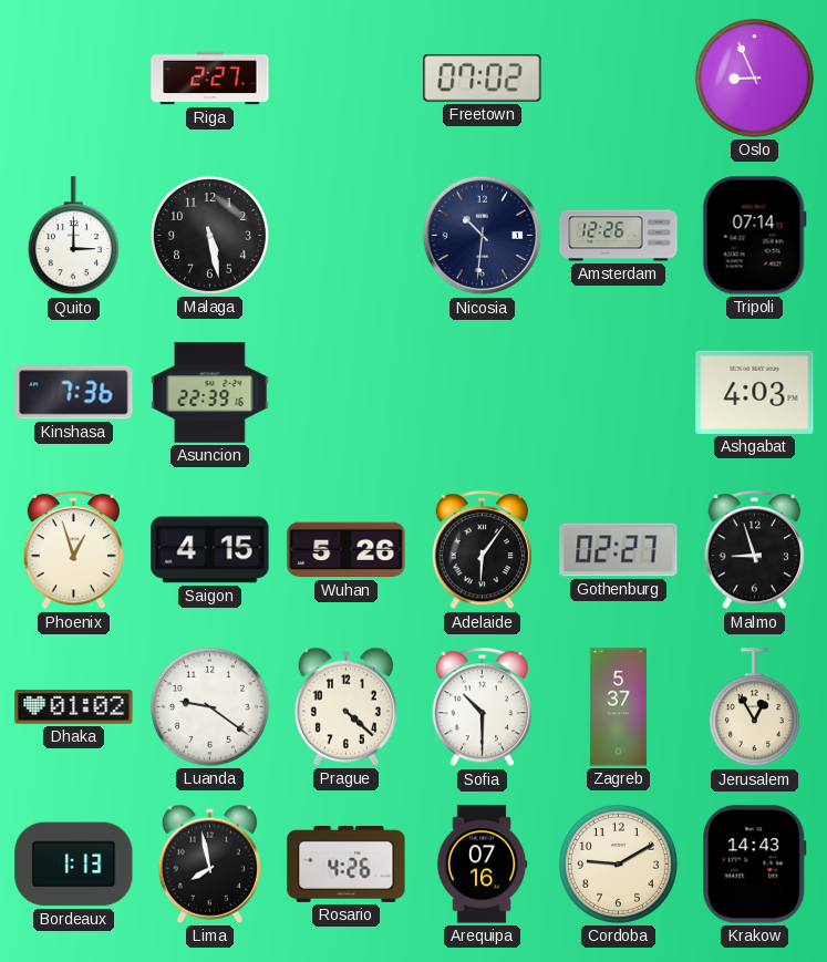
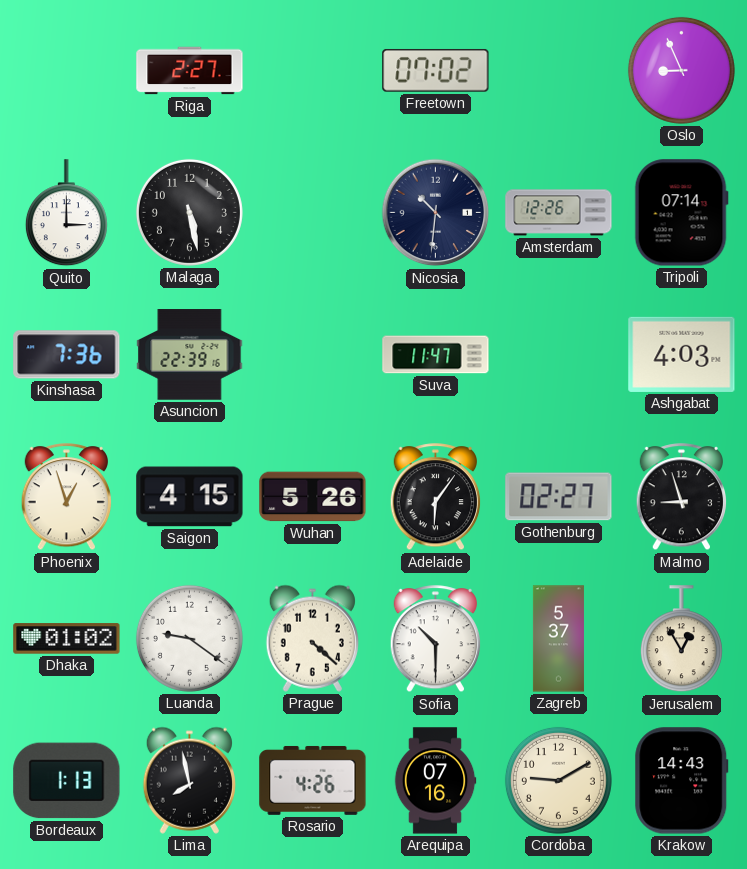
Suva: none -> 11:47
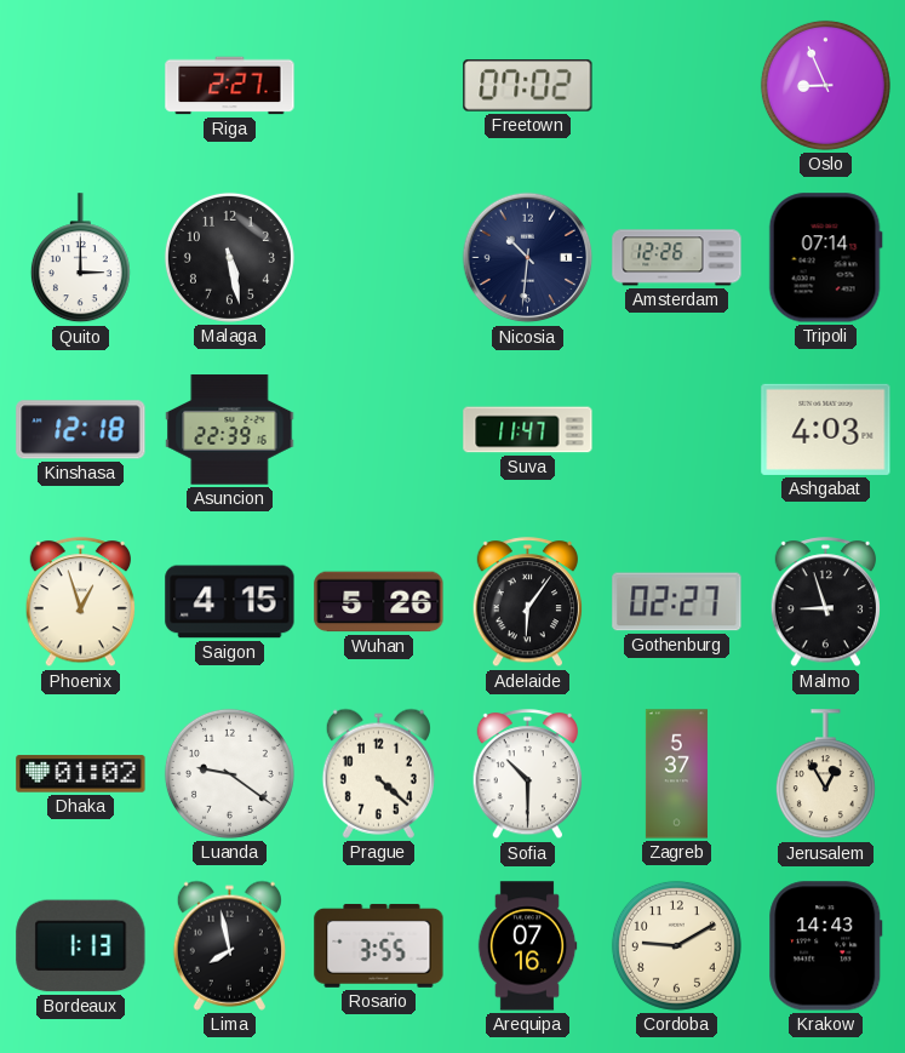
Kinshasa: 7:36 -> 12:18
Rosario: 4:26 -> 3:55
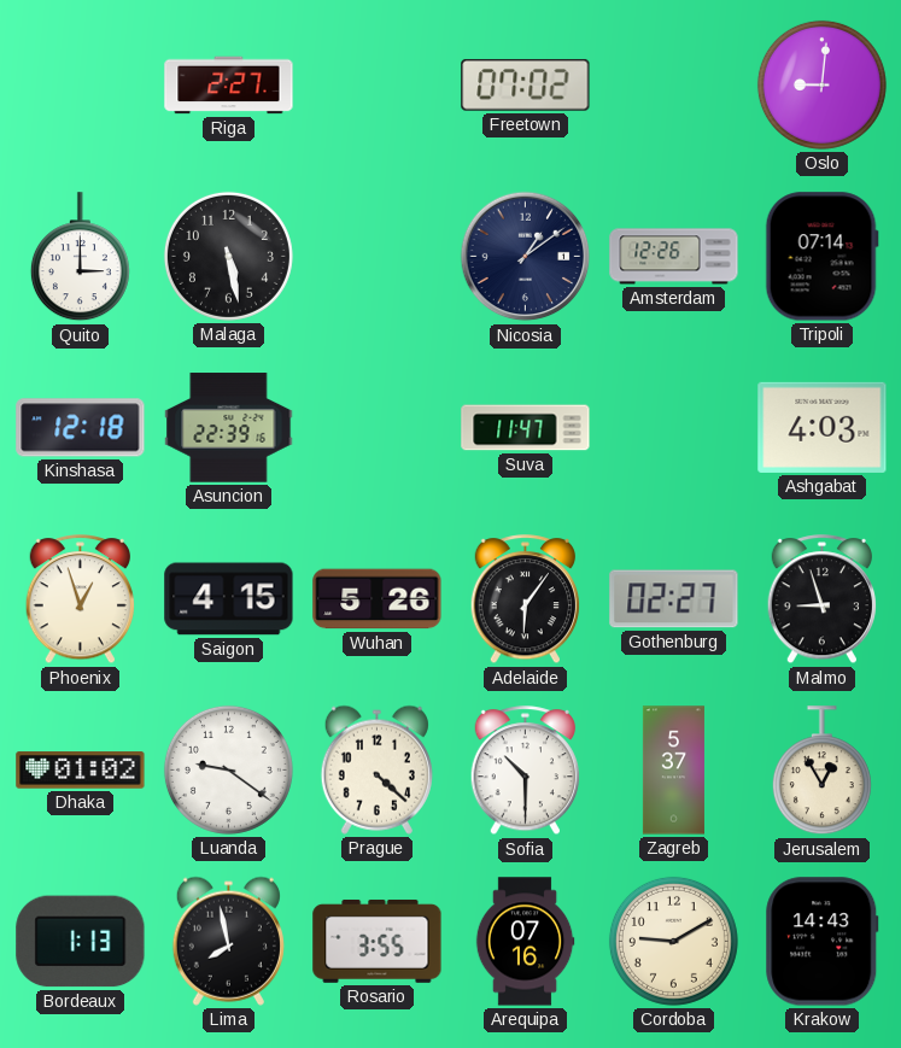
Oslo: 8:56 -> 9:01
Nicosia: 10:31 -> 1:09
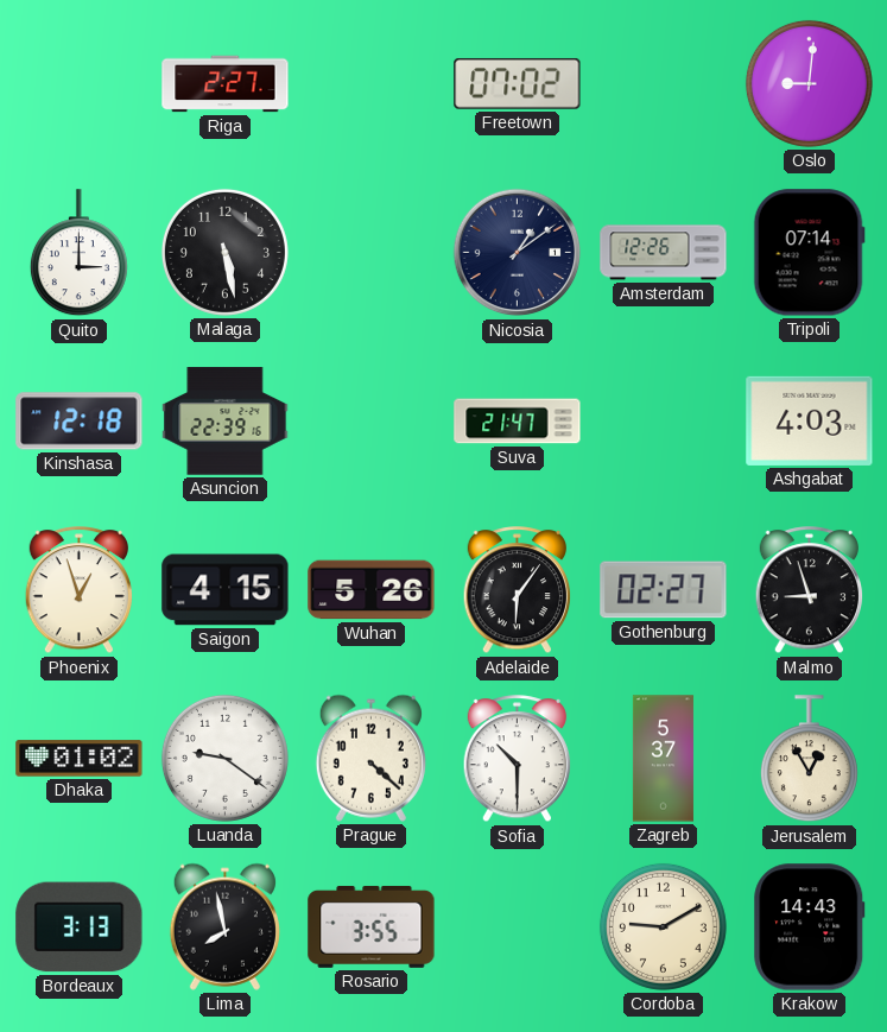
Suva: 11:47 -> 21:47
Bordeaux: 1:13 -> 3:13
Arequipa: 07:16 -> none
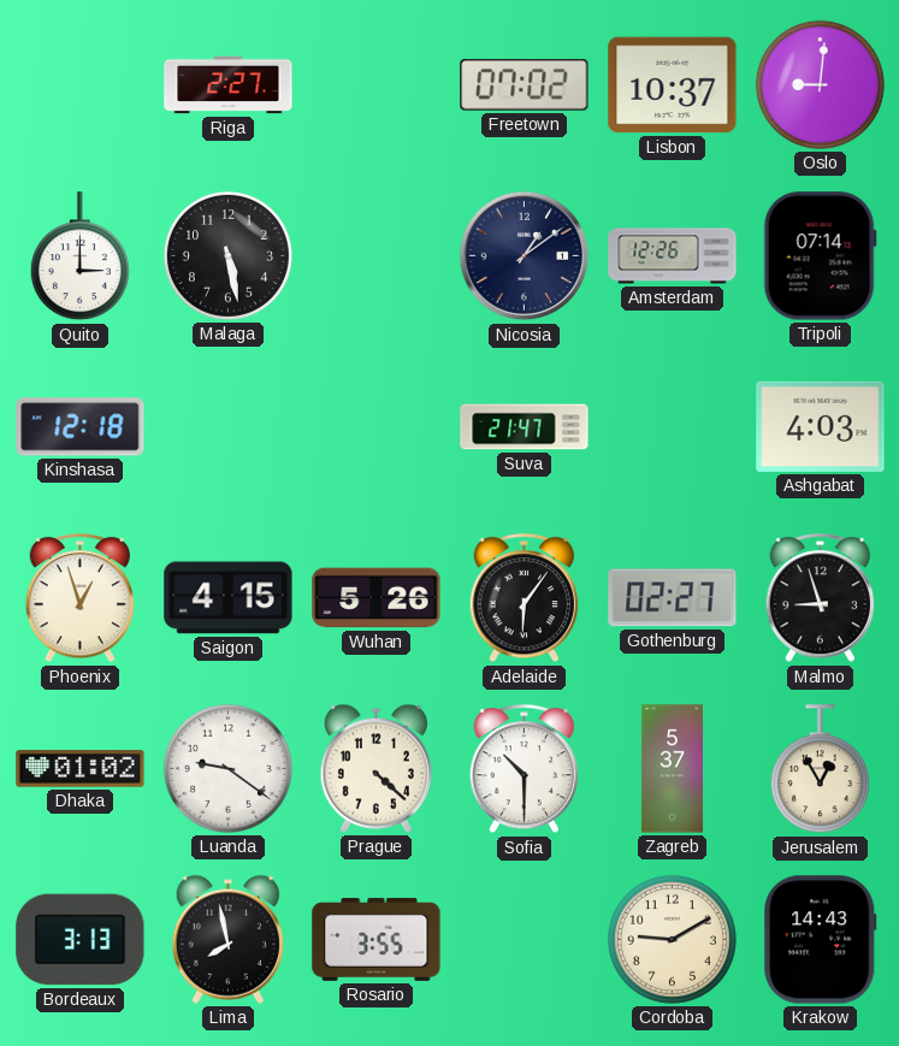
Lisbon: none -> 10:37
Asuncion: 22:39 -> none
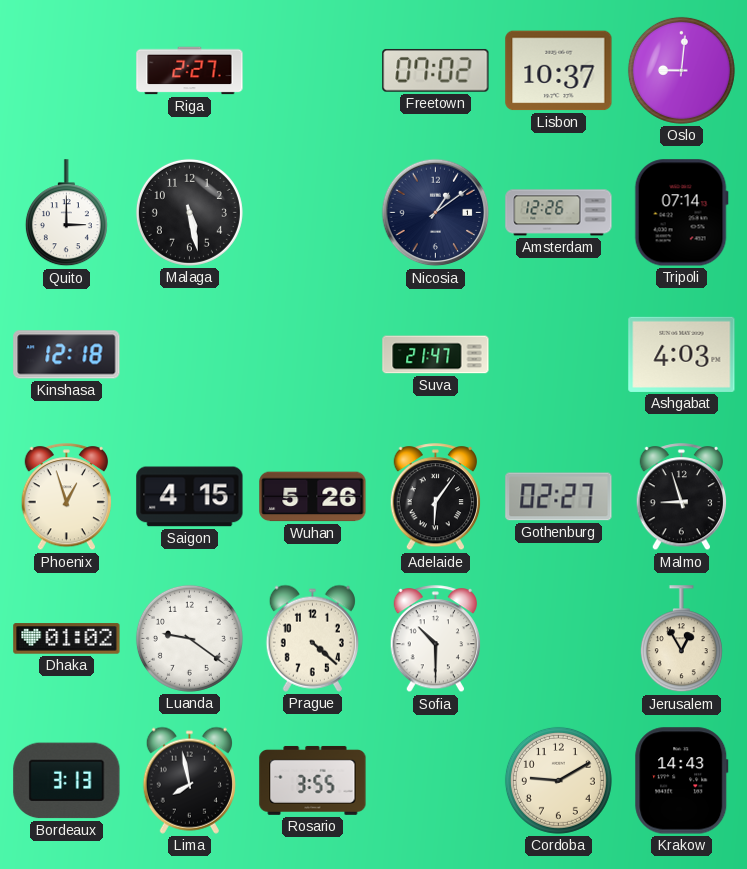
Zagreb: 5:37 -> none
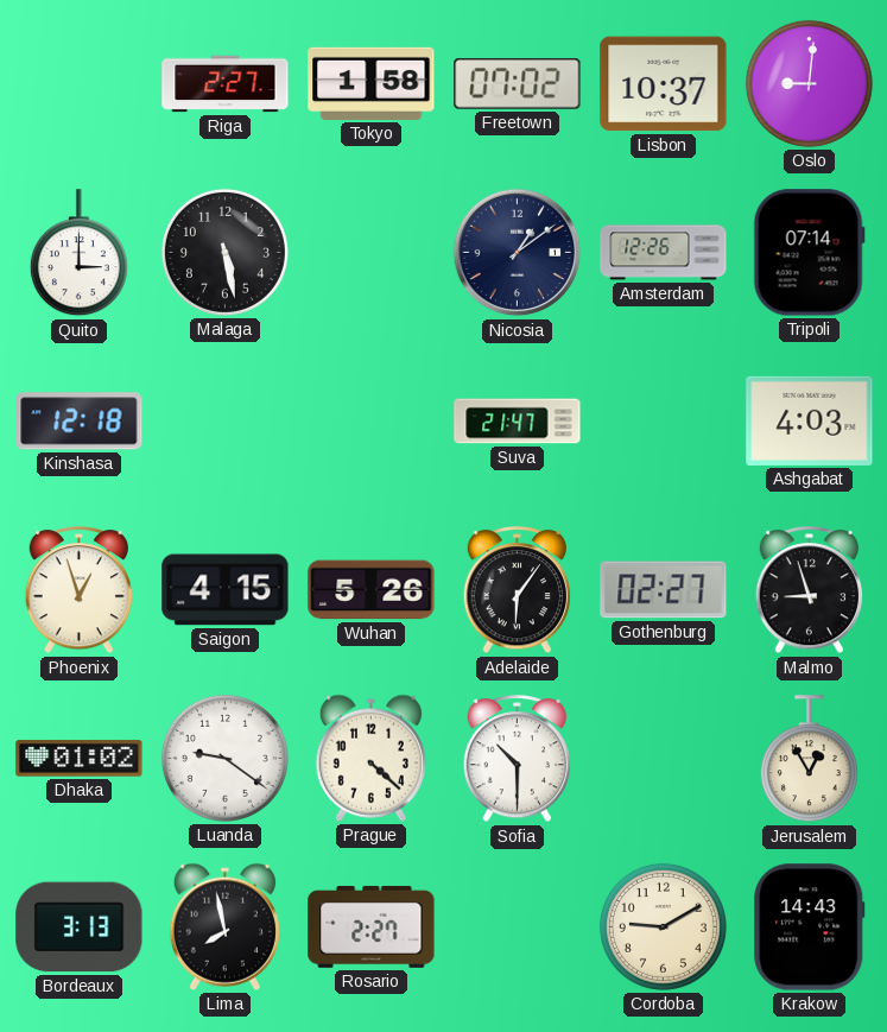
Tokyo: none -> 1:58
Rosario: 3:55 -> 2:27
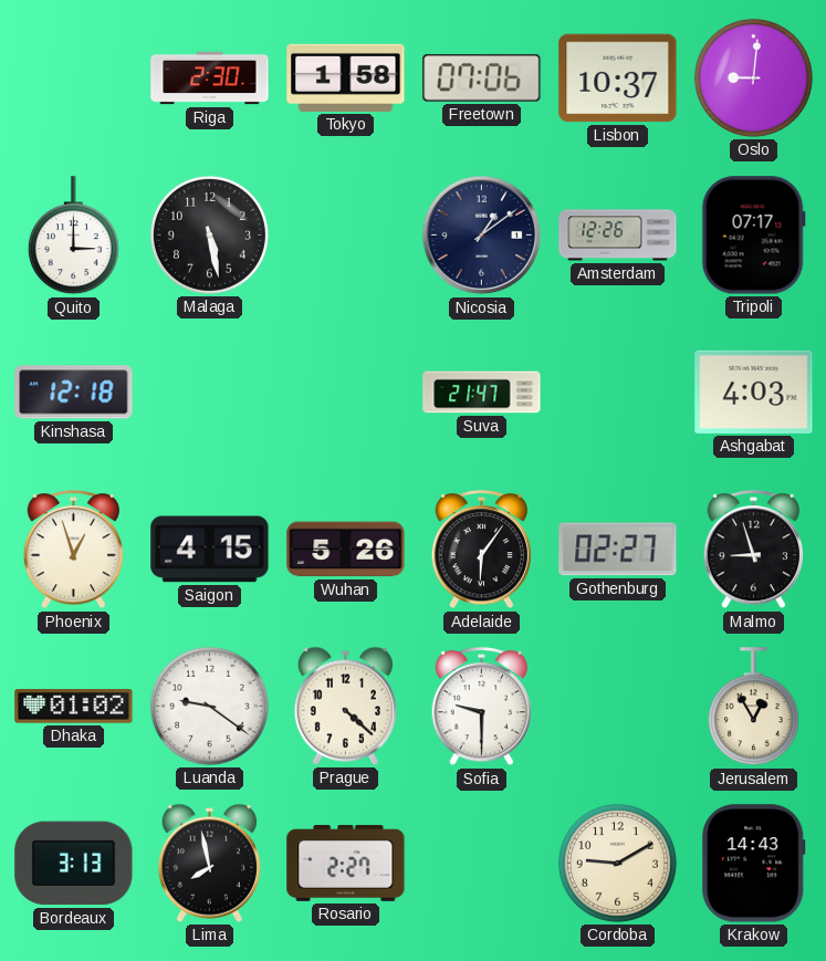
Riga: 2:27 -> 2:30
Freetown: 07:02 -> 07:06
Tripoli: 07:14 -> 07:17
Sofia: 10:30 -> 9:30
